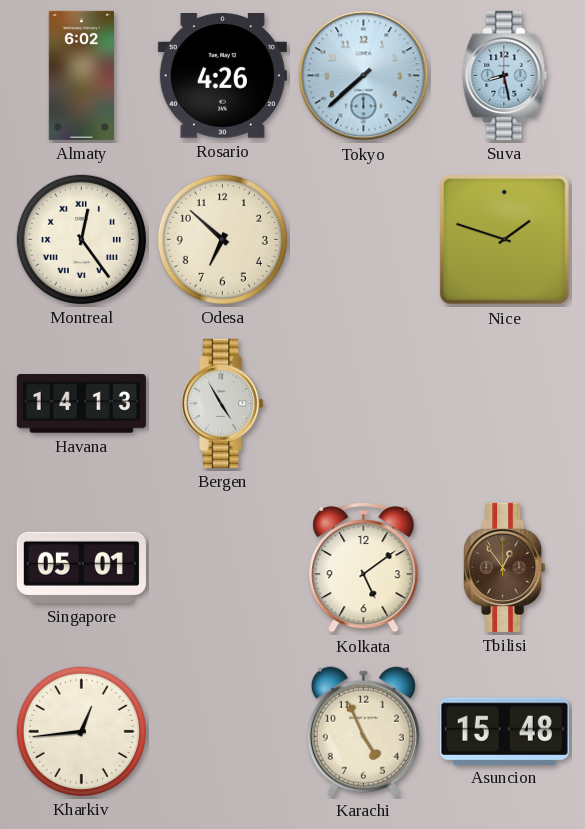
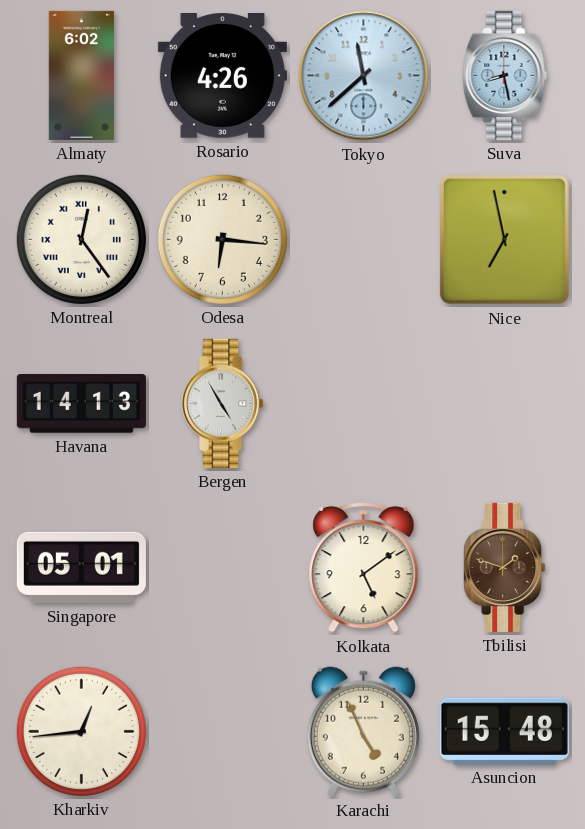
Tokyo: 7:38 -> 11:38
Odesa: 6:52 -> 6:16
Nice: 1:48 -> 6:58
Tbilisi: 12:54 -> 1:48
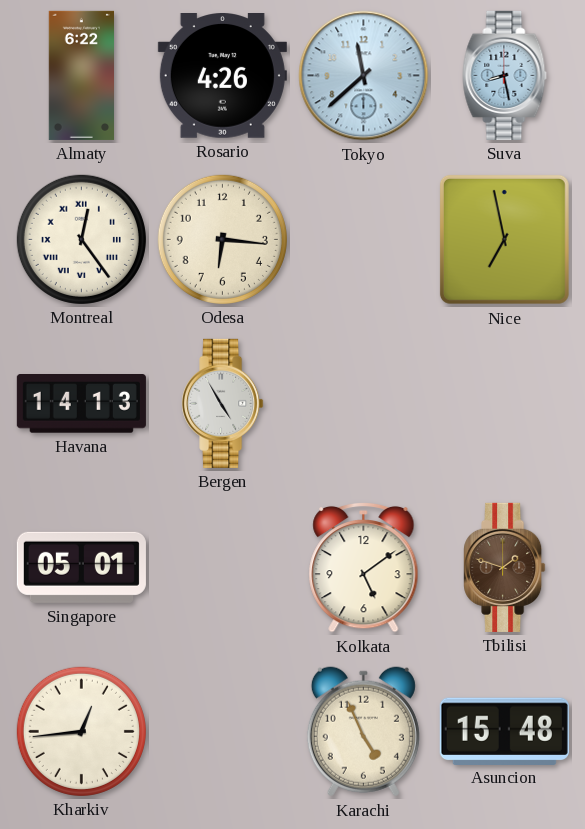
Almaty: 6:02 -> 6:22
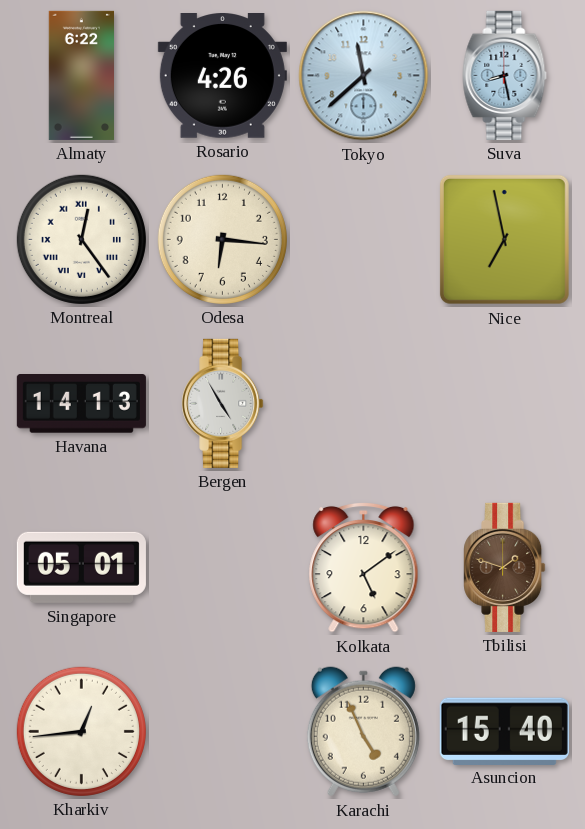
Asuncion: 15:48 -> 15:40
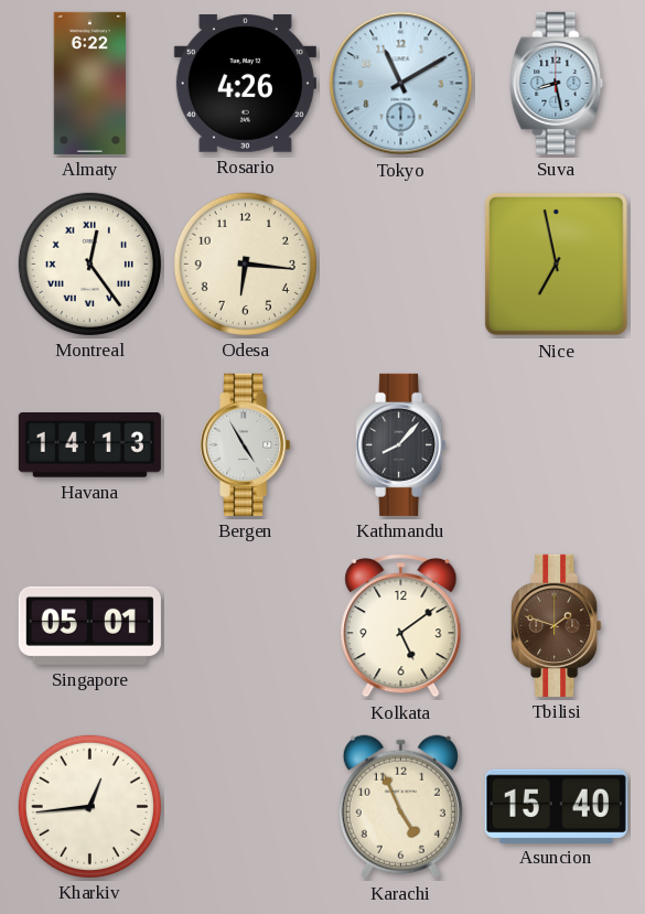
Tokyo: 11:38 -> 11:10
Kathmandu: none -> 8:07
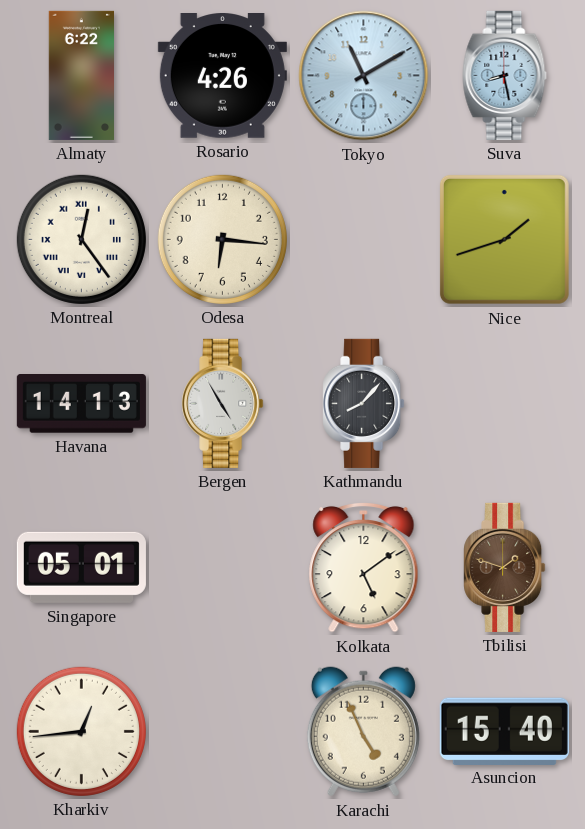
Nice: 6:58 -> 1:42
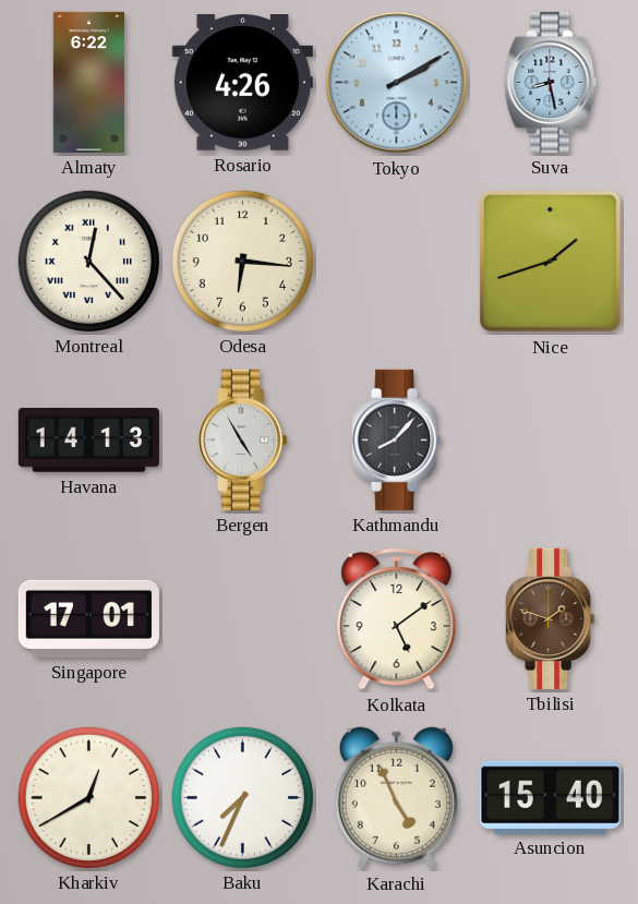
Tokyo: 11:10 -> 2:10
Montreal: 12:24 -> 12:23
Singapore: 05:01 -> 17:01
Kharkiv: 12:44 -> 12:40
Baku: none -> 7:34
